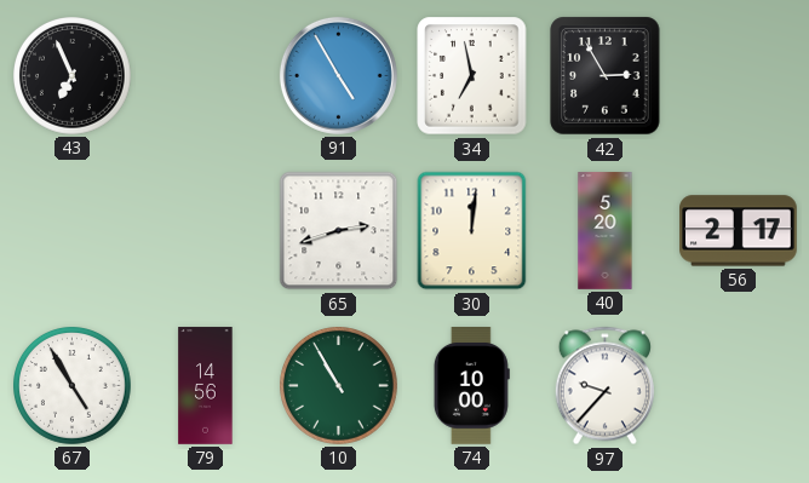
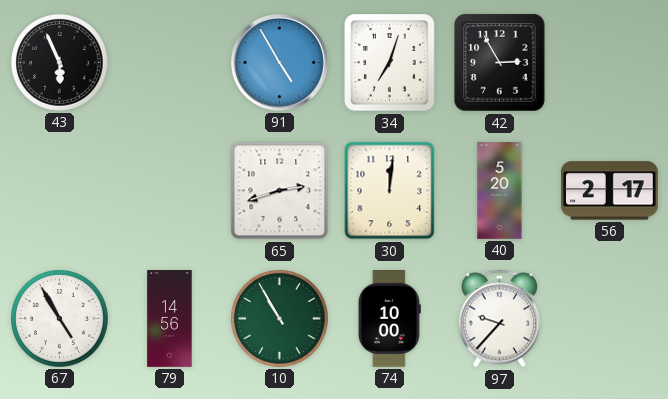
43: 6:56 -> 5:56
34: 6:58 -> 7:03
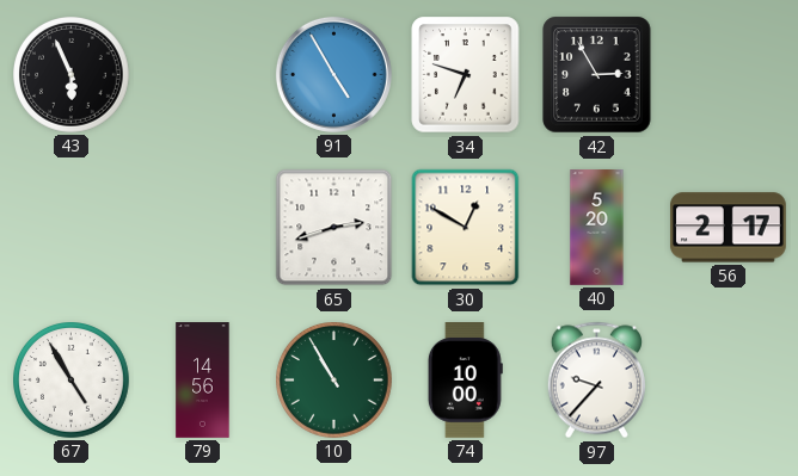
34: 7:03 -> 6:48
30: 12:01 -> 12:50
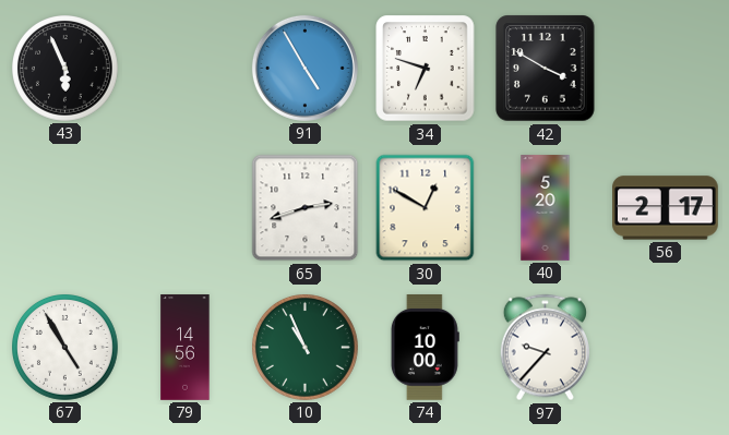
42: 2:55 -> 3:50
10: 10:55 -> 10:56
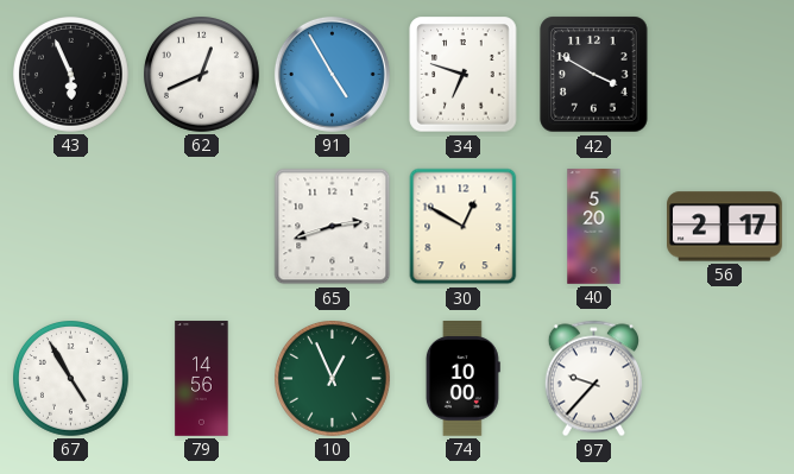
62: none -> 12:41
10: 10:56 -> 12:56
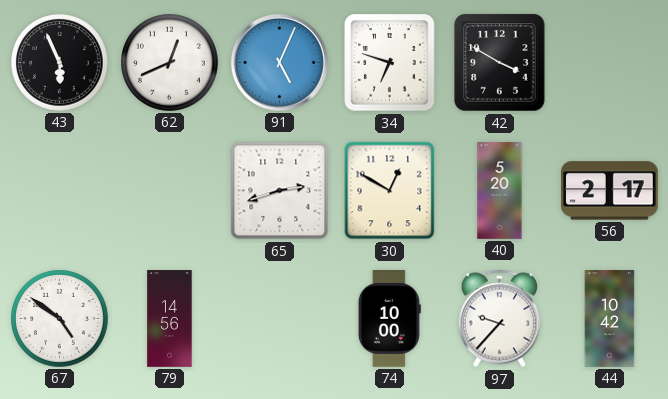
91: 4:55 -> 5:04
67: 4:55 -> 4:51
10: 12:56 -> none
44: none -> 10:42
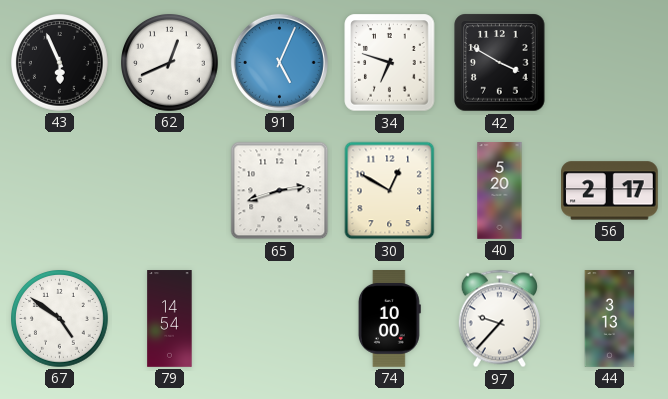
79: 14:56 -> 14:54
44: 10:42 -> 3:13
